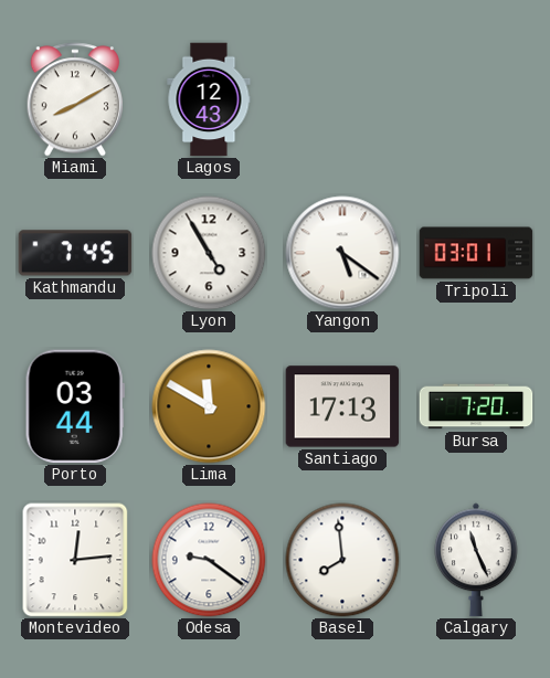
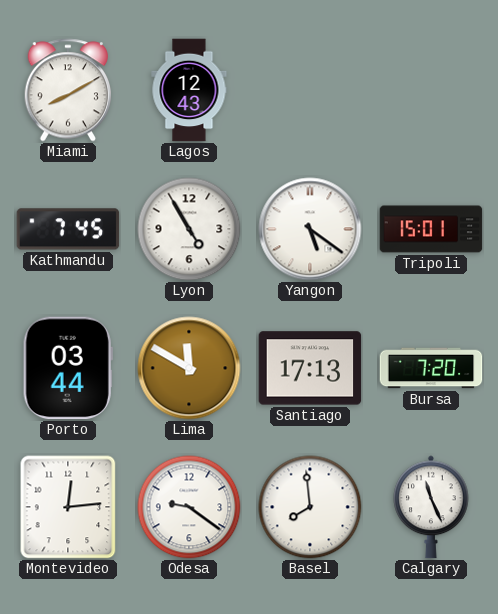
Tripoli: 03:01 -> 15:01
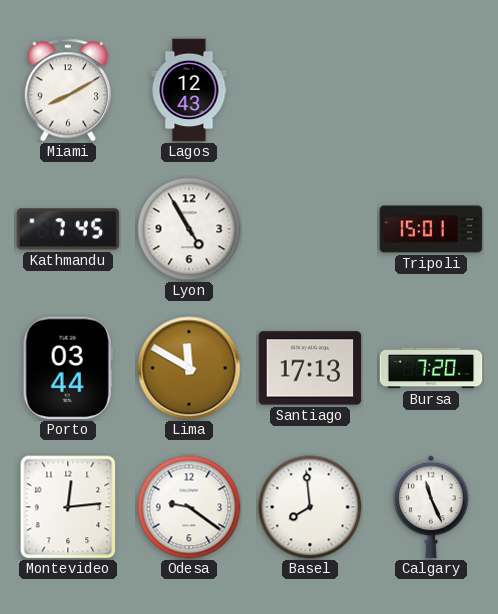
Yangon: 5:21 -> none
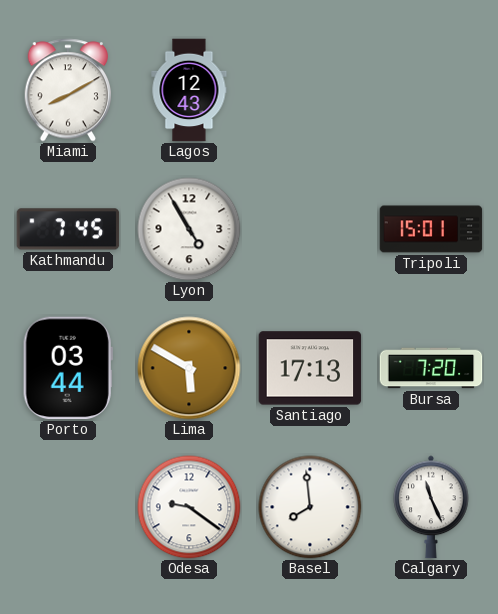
Lima: 11:50 -> 5:50
Montevideo: 12:14 -> none
